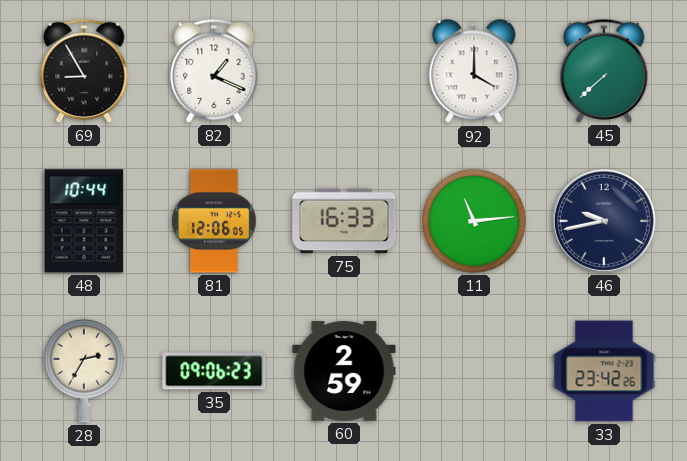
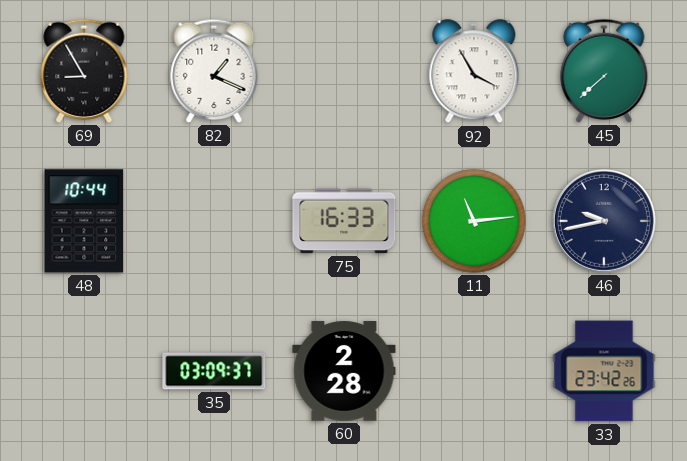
92: 4:00 -> 3:55
81: 12:06 -> none
28: 2:35 -> none
35: 09:06 -> 03:09
60: 2:59 -> 2:28
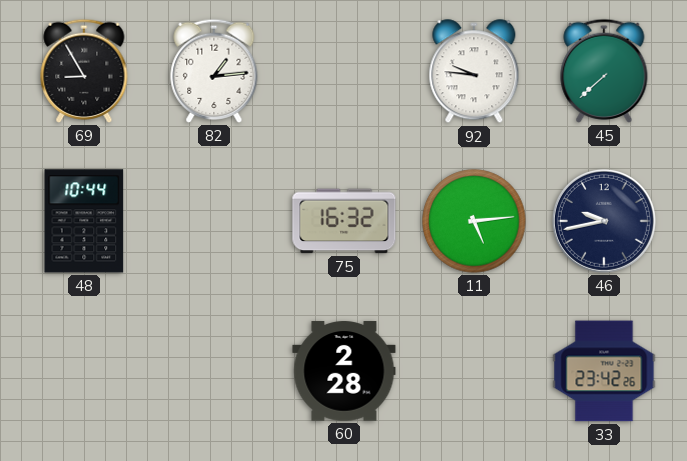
82: 1:19 -> 1:14
92: 3:55 -> 9:46
75: 16:33 -> 16:32
11: 11:14 -> 5:14
35: 03:09 -> none
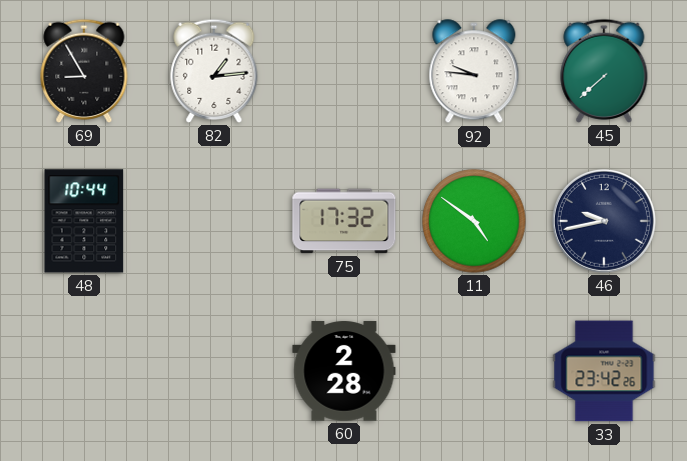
75: 16:32 -> 17:32
11: 5:14 -> 4:51
